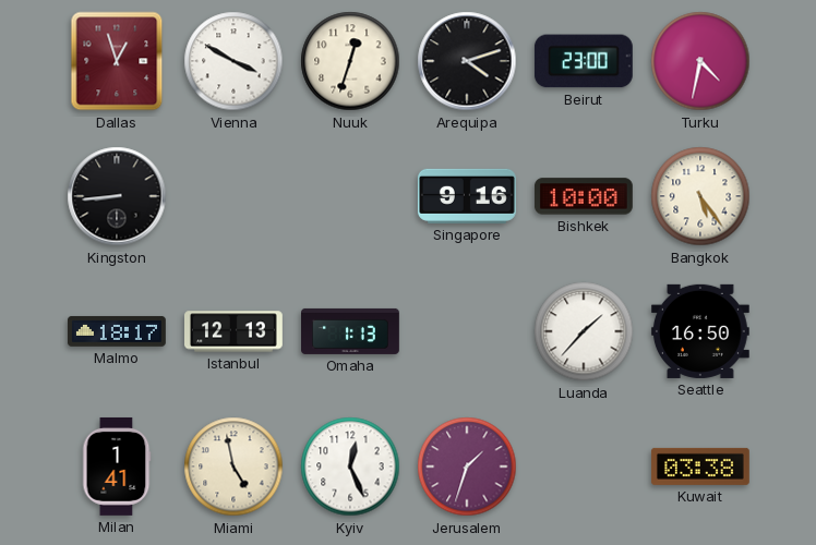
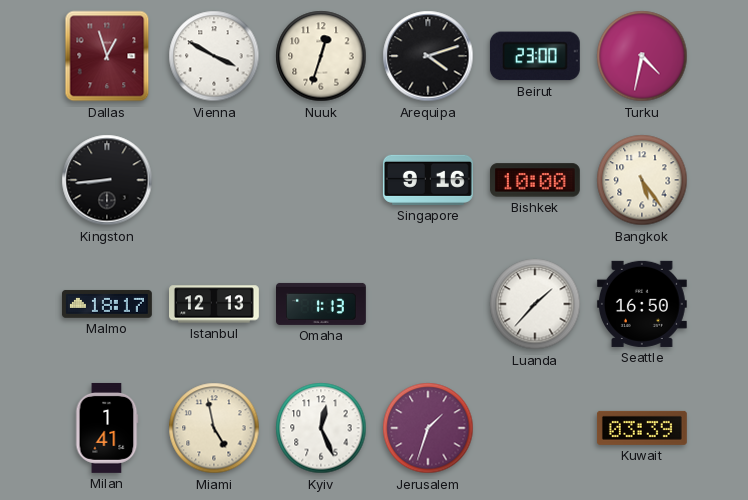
Kuwait: 03:38 -> 03:39
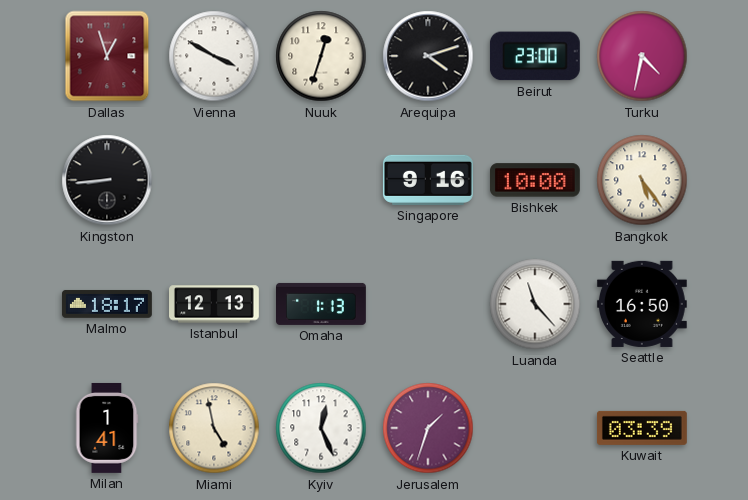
Luanda: 1:37 -> 11:23
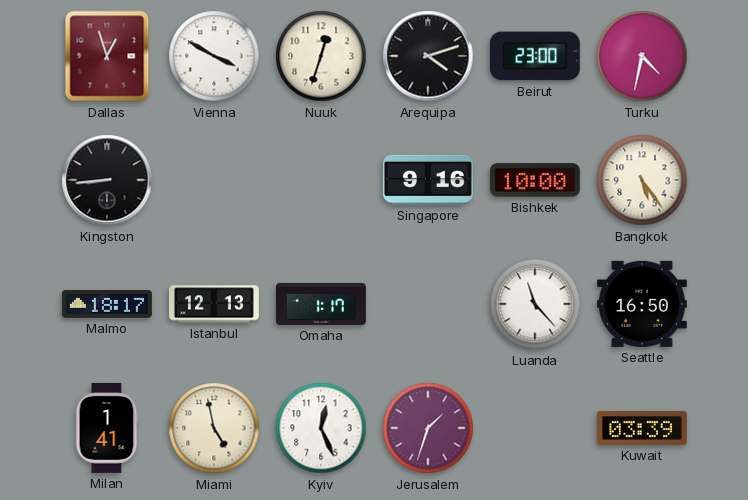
Omaha: 1:13 -> 1:17
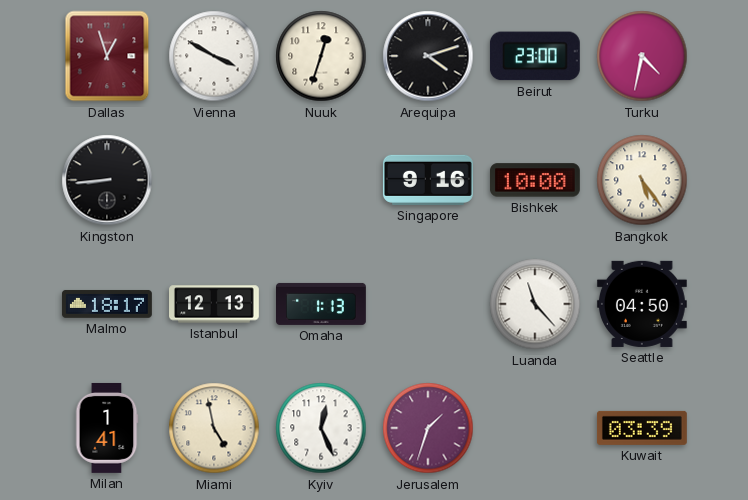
Omaha: 1:17 -> 1:13
Seattle: 16:50 -> 04:50
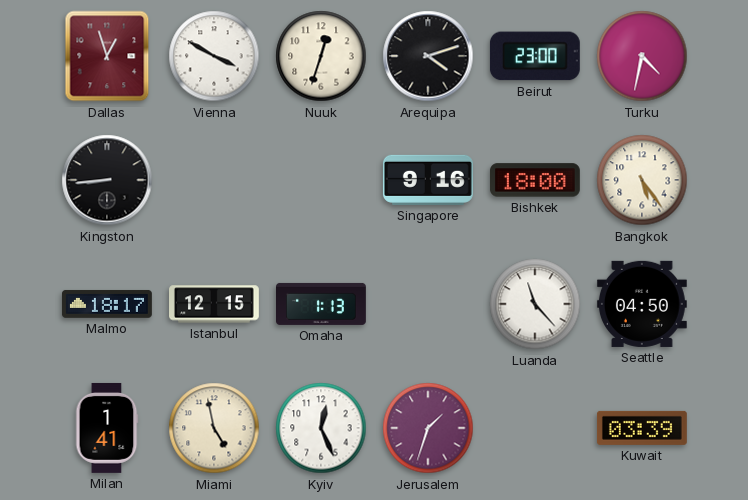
Bishkek: 10:00 -> 18:00
Istanbul: 12:13 -> 12:15
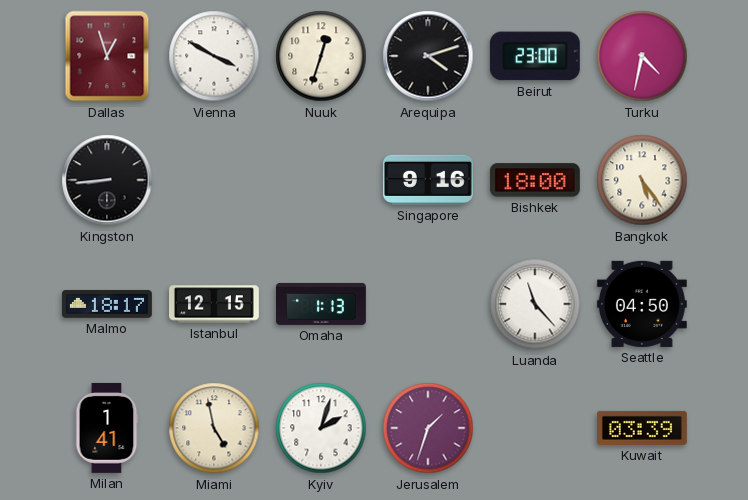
Kyiv: 12:26 -> 2:03
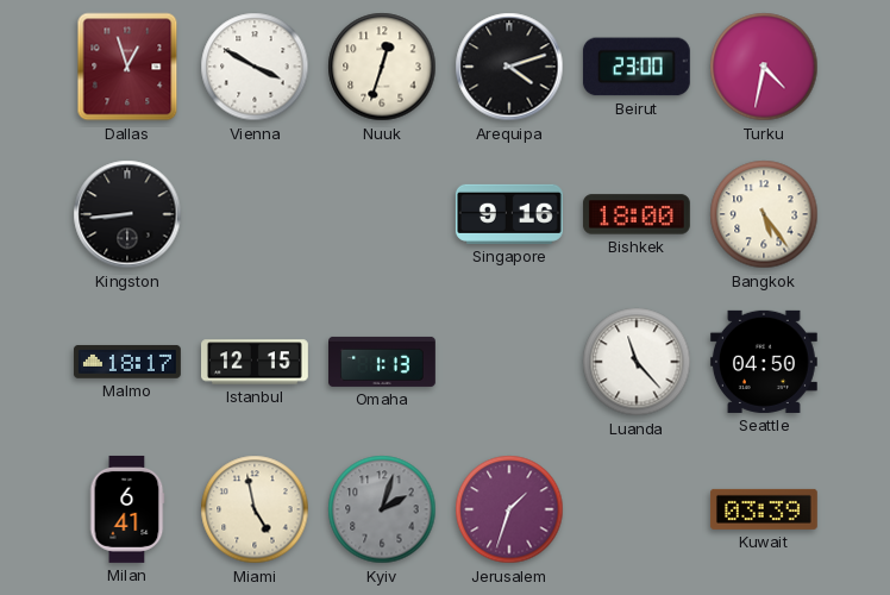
Milan: 1:41 -> 6:41
Kyiv dial: white -> grey
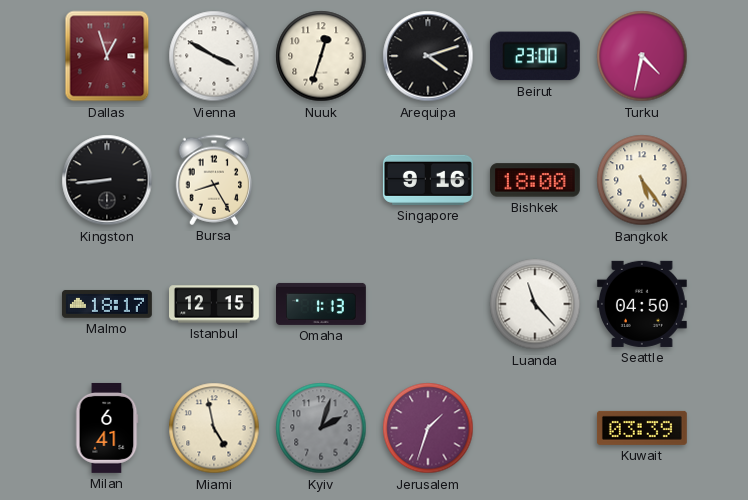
Bursa: none -> 8:25
